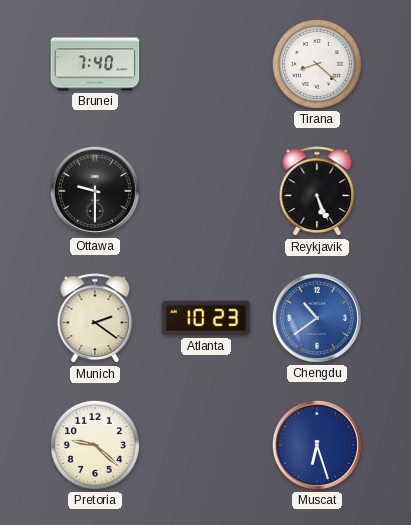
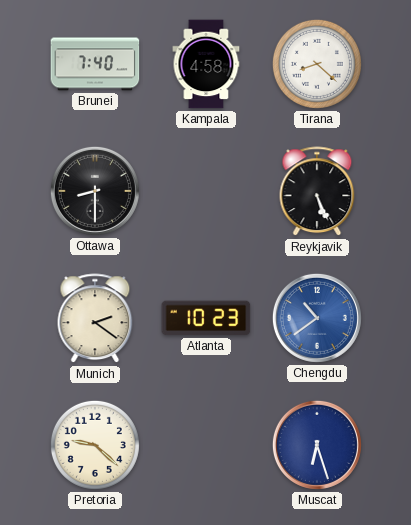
Kampala: none -> 4:58
Ottawa: 9:30 -> 8:30
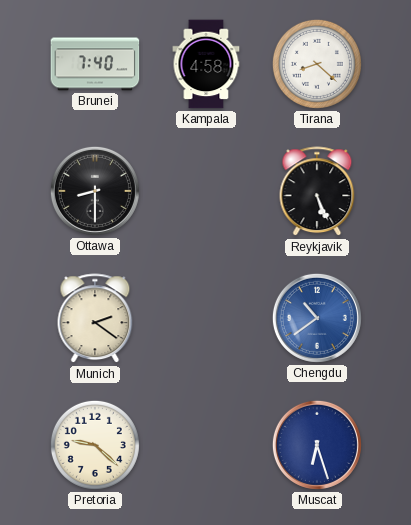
Atlanta: 10:23 -> none
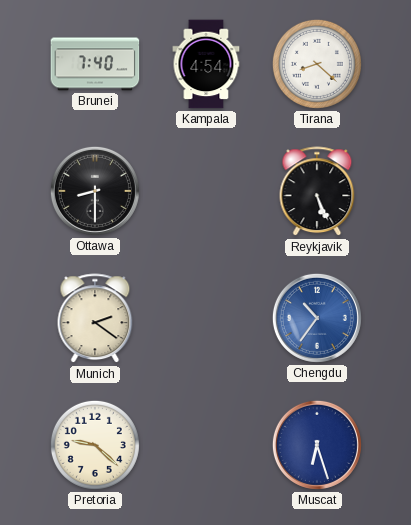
Kampala: 4:58 -> 4:54
Chengdu: 10:39 -> 10:36
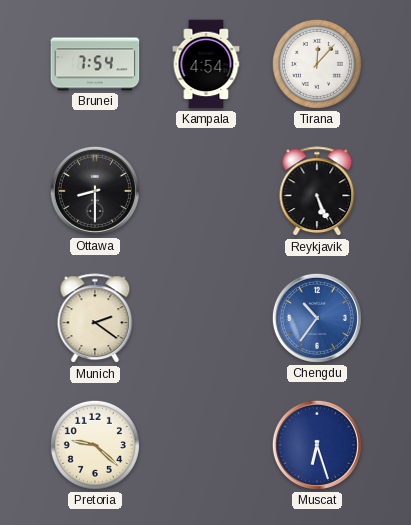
Brunei: 7:40 -> 7:54
Tirana: 8:22 -> 12:07
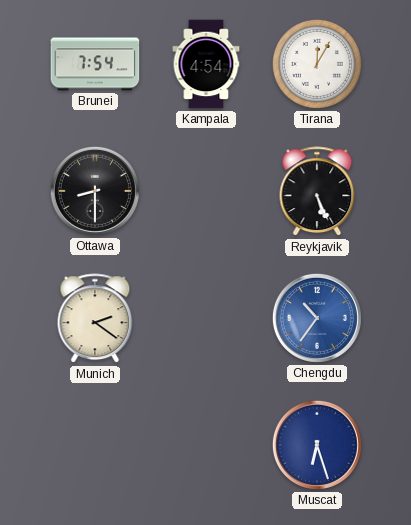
Tirana: 12:07 -> 12:05
Pretoria: 9:22 -> none
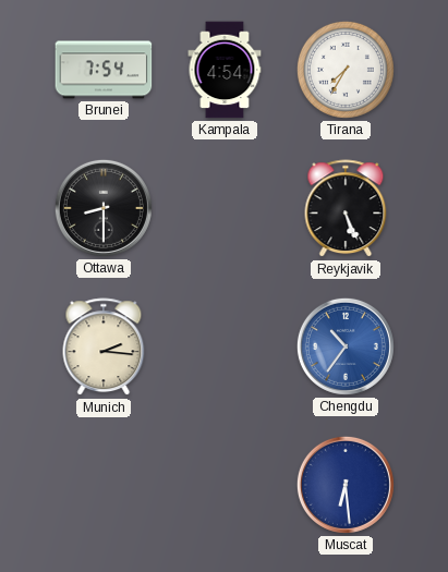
Tirana: 12:05 -> 7:35
Munich: 2:21 -> 2:16
Muscat: 6:27 -> 6:29
